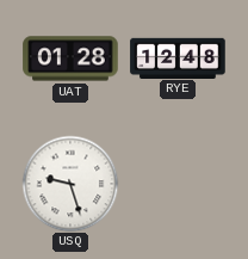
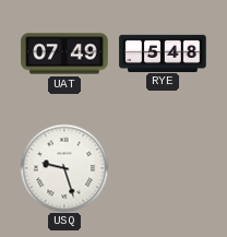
UAT: 01:28 -> 07:49
RYE: 12:48 -> 5:48
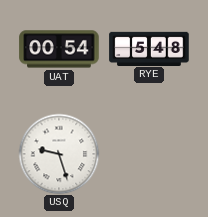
UAT: 07:49 -> 00:54
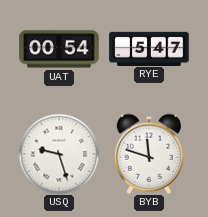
RYE: 5:48 -> 5:47
BYB: none -> 11:48
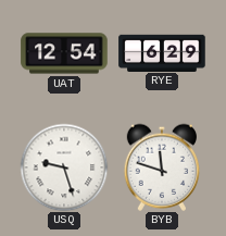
UAT: 00:54 -> 12:54
RYE: 5:47 -> 6:29
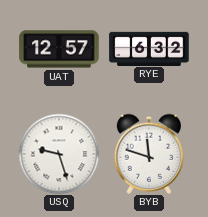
UAT: 12:54 -> 12:57
RYE: 6:29 -> 6:32
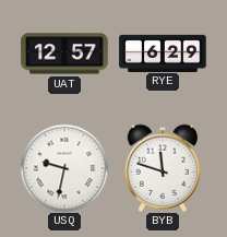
RYE: 6:32 -> 6:29
USQ: 9:27 -> 9:32
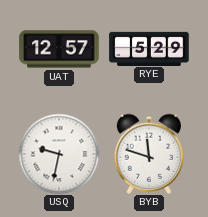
RYE: 6:29 -> 5:29
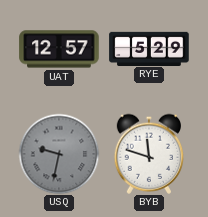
USQ dial: white -> grey
